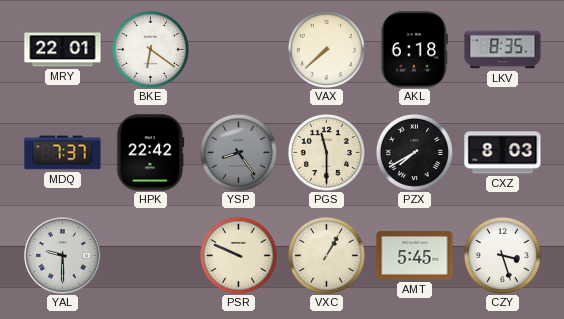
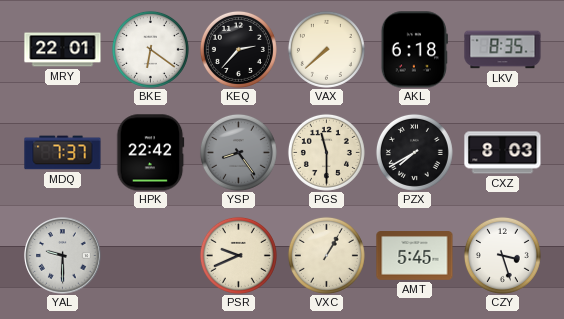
KEQ: none -> 2:37
PSR: 9:49 -> 9:41
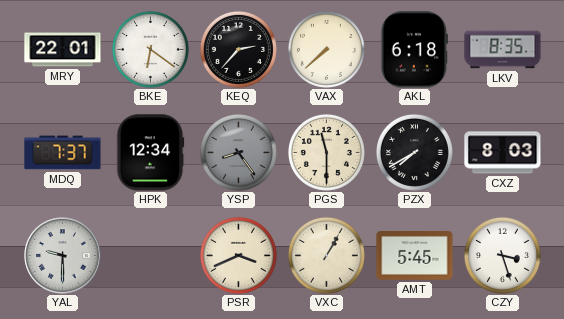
HPK: 22:42 -> 12:34
PSR: 9:41 -> 3:41
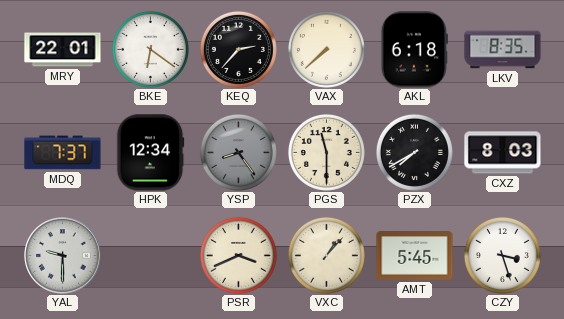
VXC: 1:05 -> 1:07
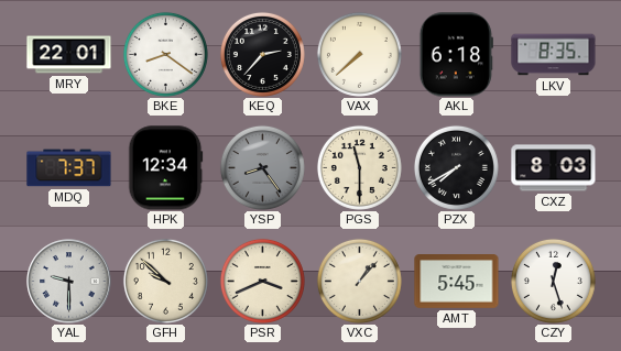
BKE: 6:21 -> 8:21
GFH: none -> 9:52
CZY: 3:27 -> 12:27
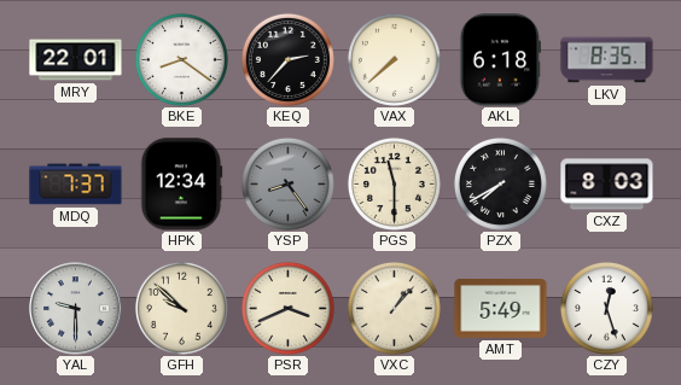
AMT: 5:45 -> 5:49
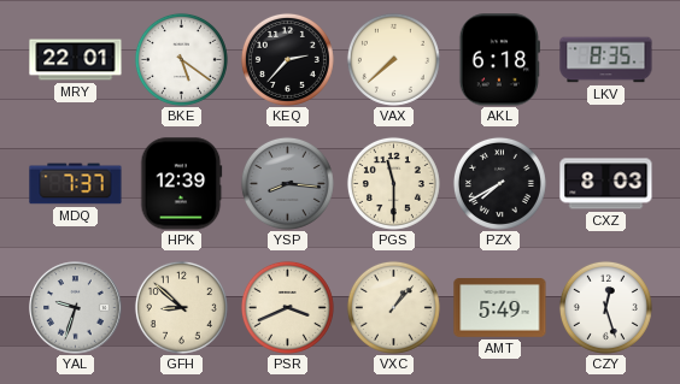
BKE: 8:21 -> 5:21
HPK: 12:34 -> 12:39
YSP: 8:24 -> 8:16
YAL: 9:30 -> 9:33
GFH: 9:52 -> 8:52
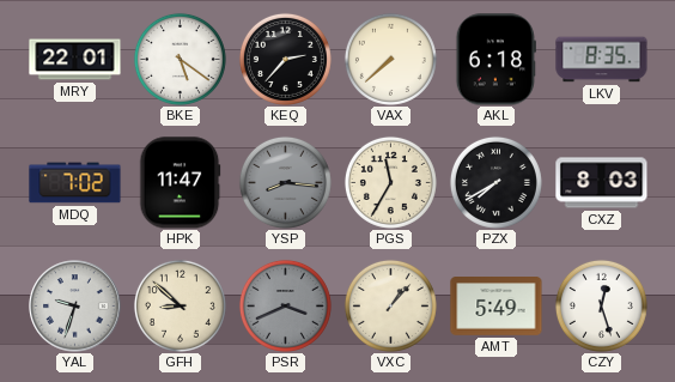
MDQ: 7:37 -> 7:02
HPK: 12:39 -> 11:47
PGS: 11:30 -> 11:35
PSR dial: cream -> grey
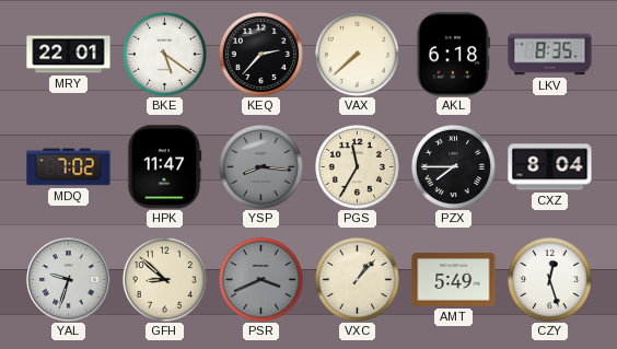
PZX: 7:40 -> 7:45
CXZ: 8:03 -> 8:04
